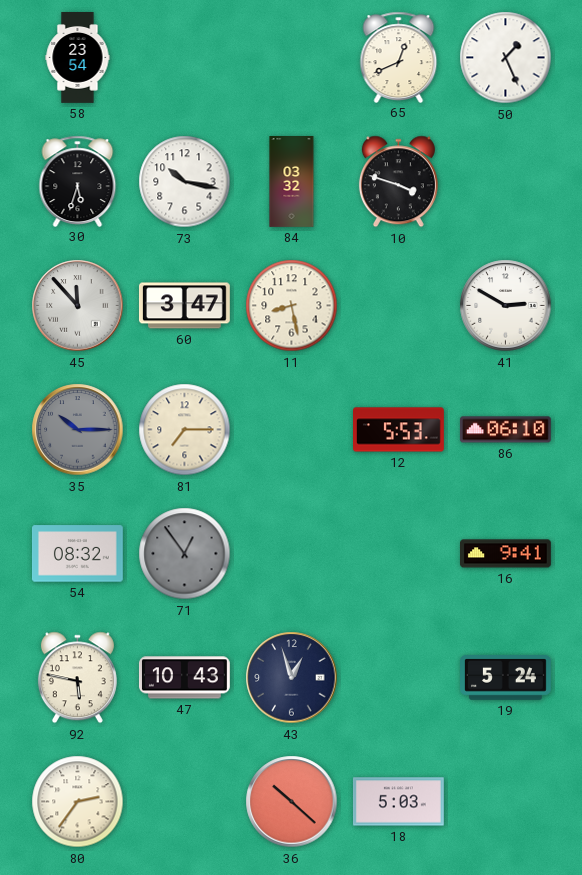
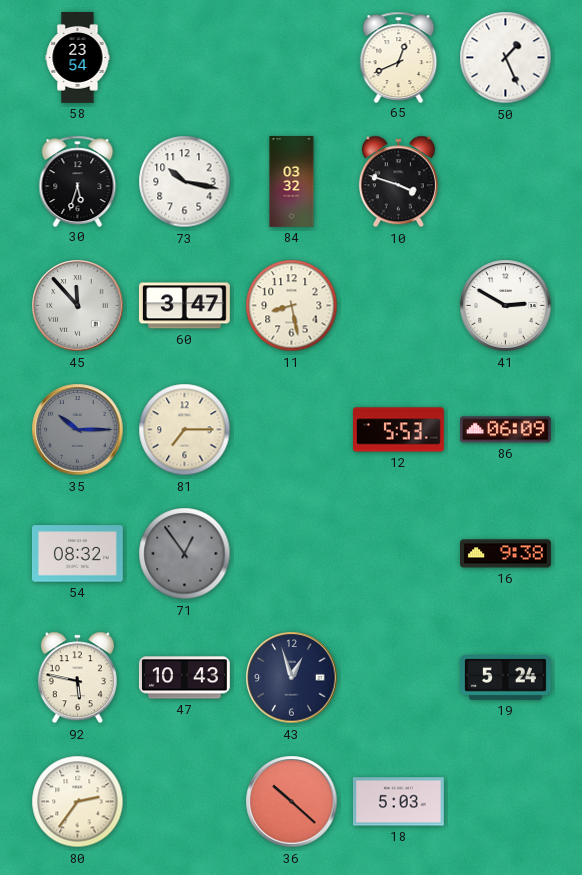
86: 06:10 -> 06:09
16: 9:41 -> 9:38
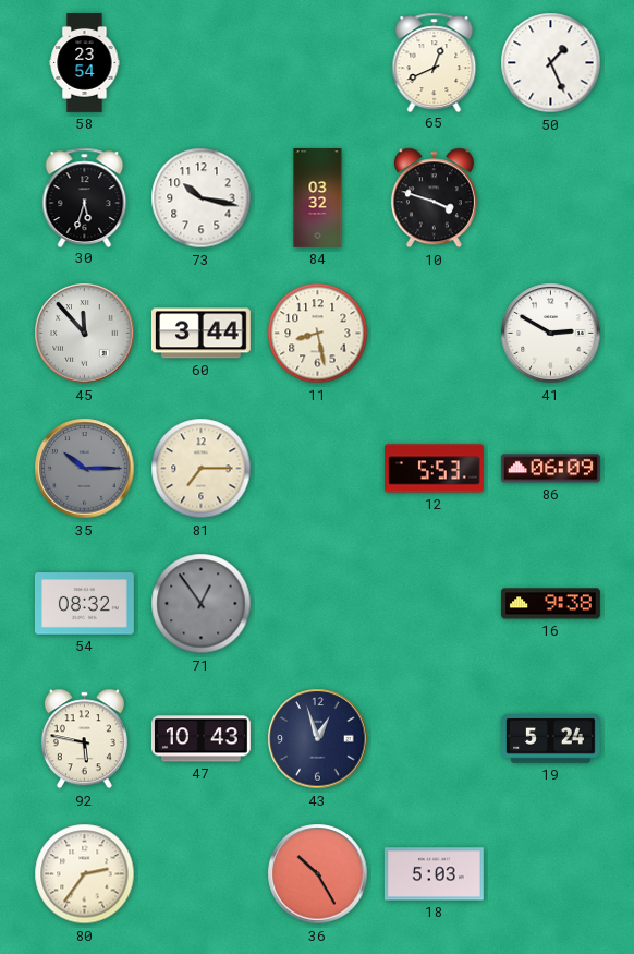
60: 3:47 -> 3:44
36: 10:22 -> 10:25
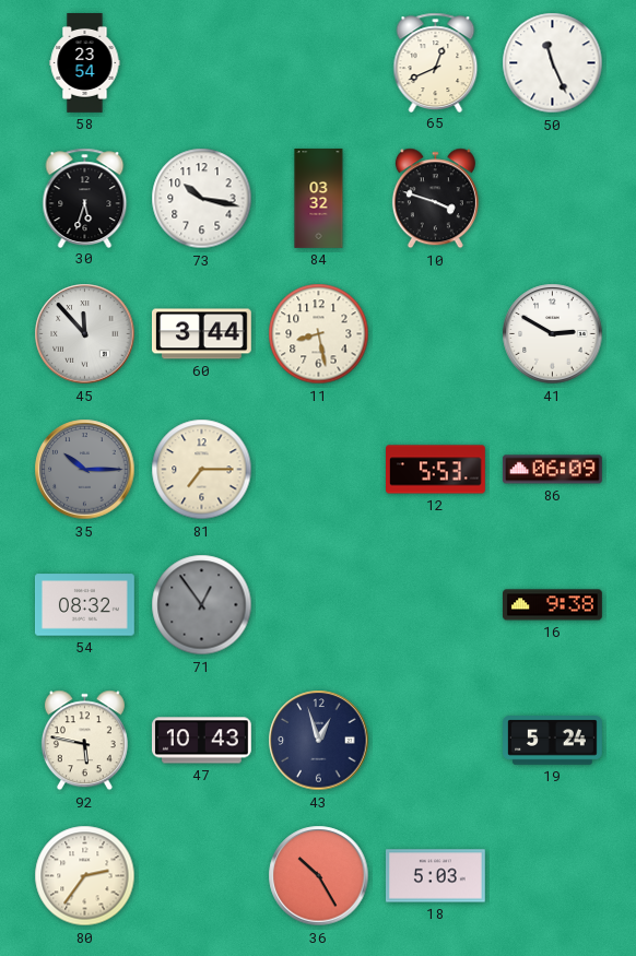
50: 1:26 -> 11:26
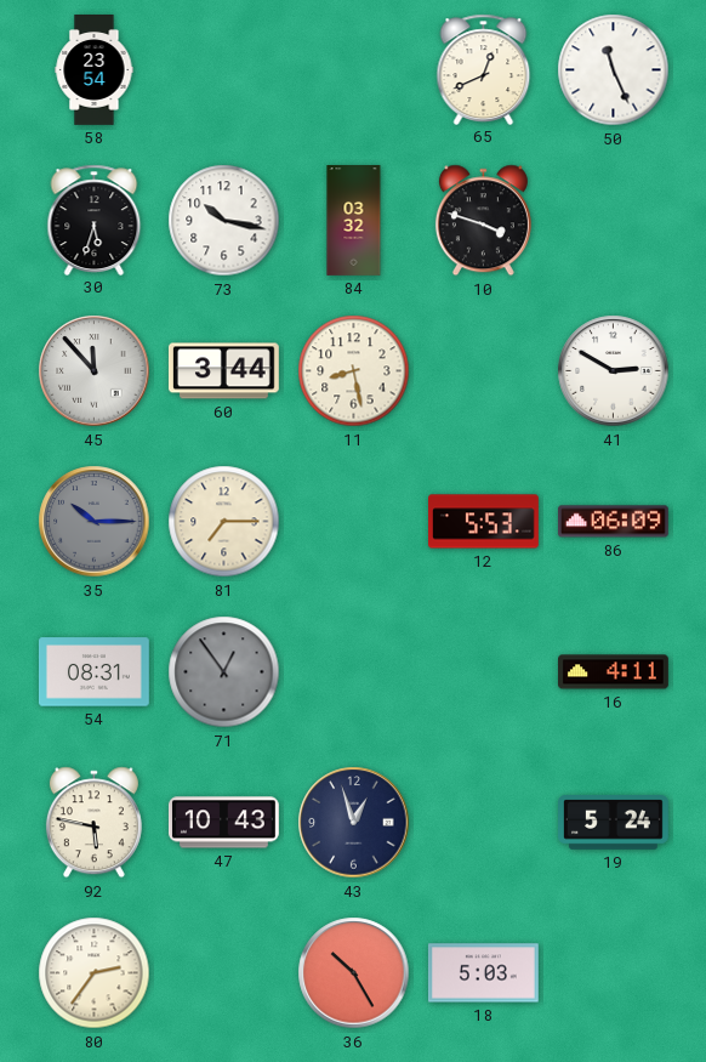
54: 08:32 -> 08:31
16: 9:38 -> 4:11
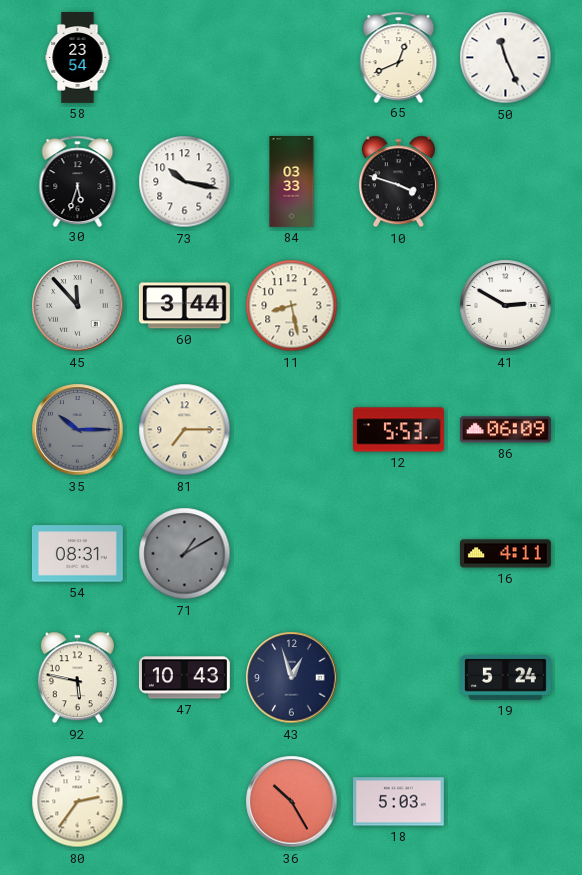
84: 03:32 -> 03:33
71: 12:54 -> 1:10
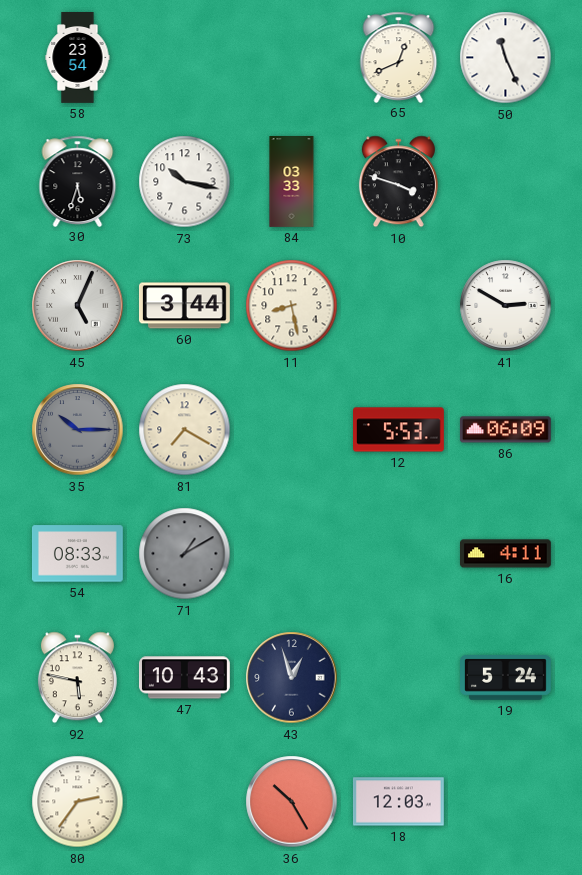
45: 11:53 -> 5:04
81: 7:15 -> 7:20
54: 08:31 -> 08:33
18: 5:03 -> 12:03
